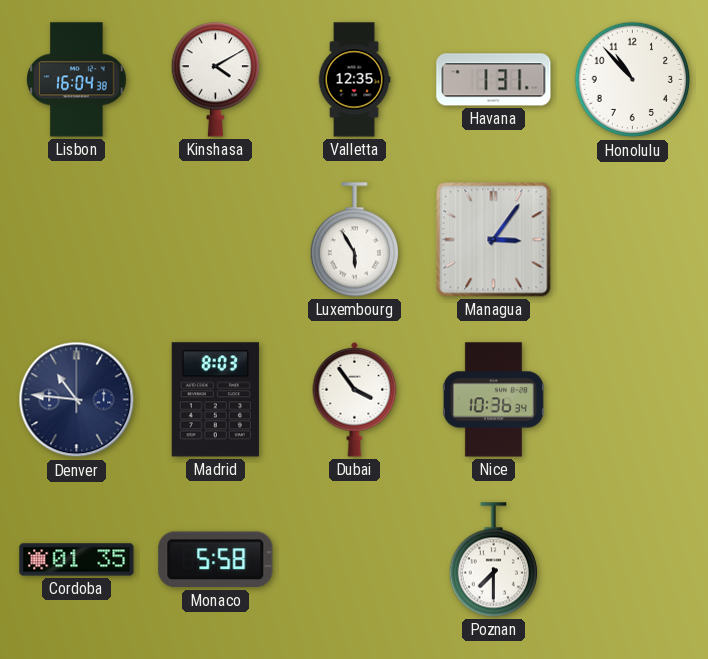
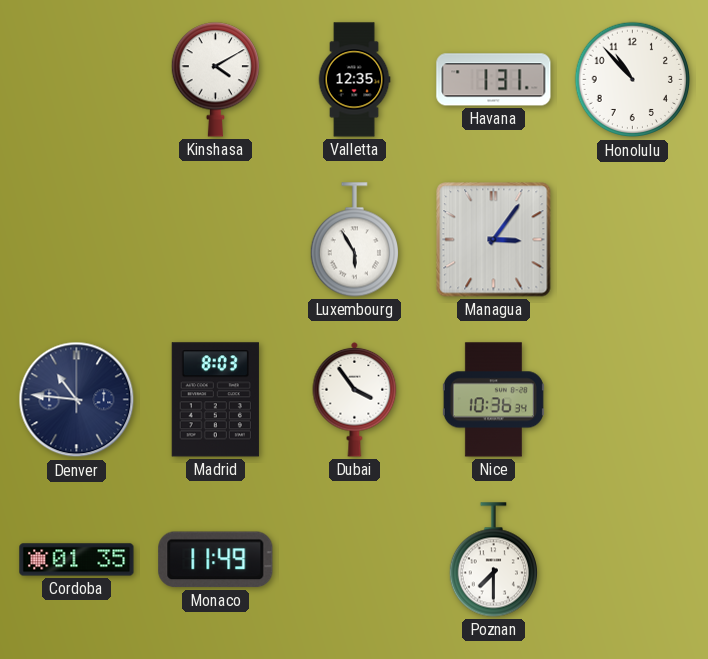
Lisbon: 16:04 -> none
Monaco: 5:58 -> 11:49
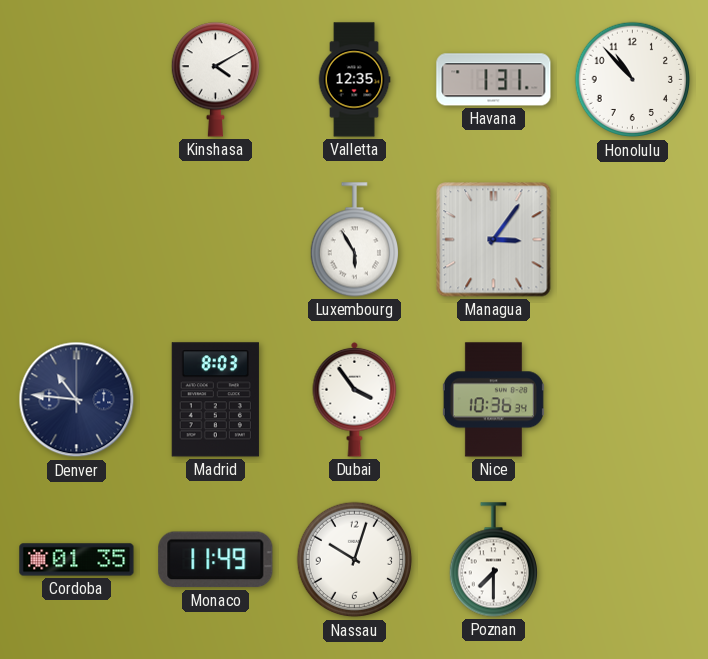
Nassau: none -> 10:03
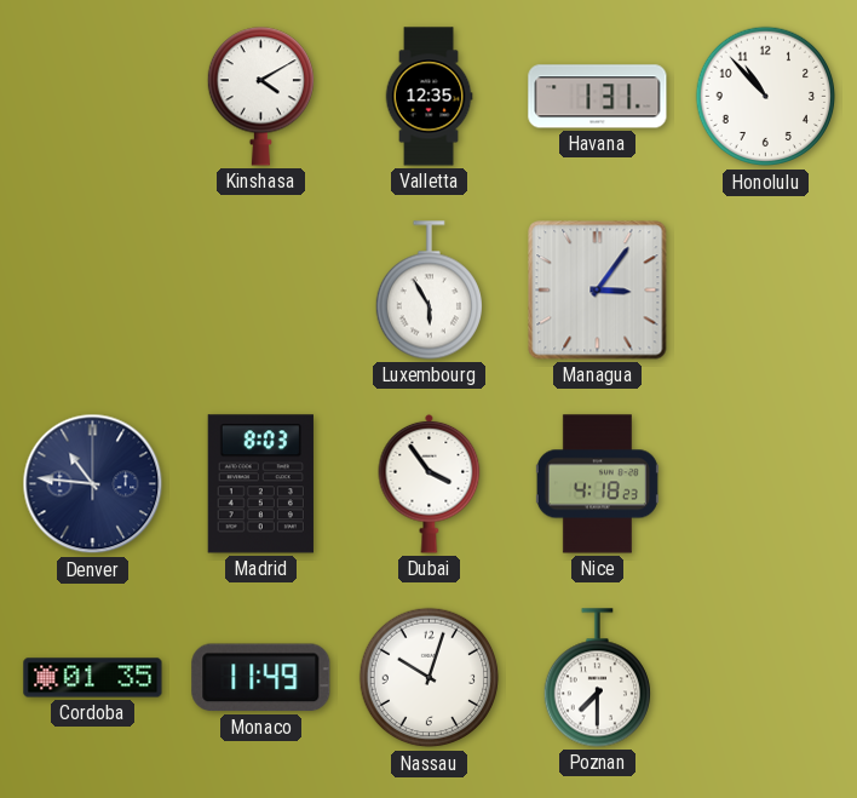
Nice: 10:36 -> 4:18
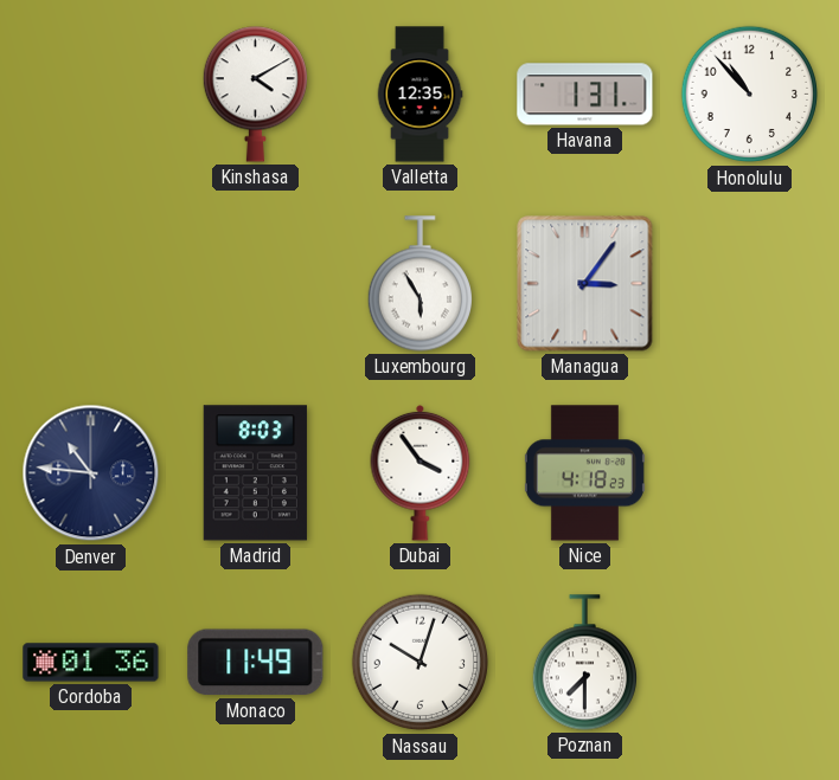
Cordoba: 01:35 -> 01:36
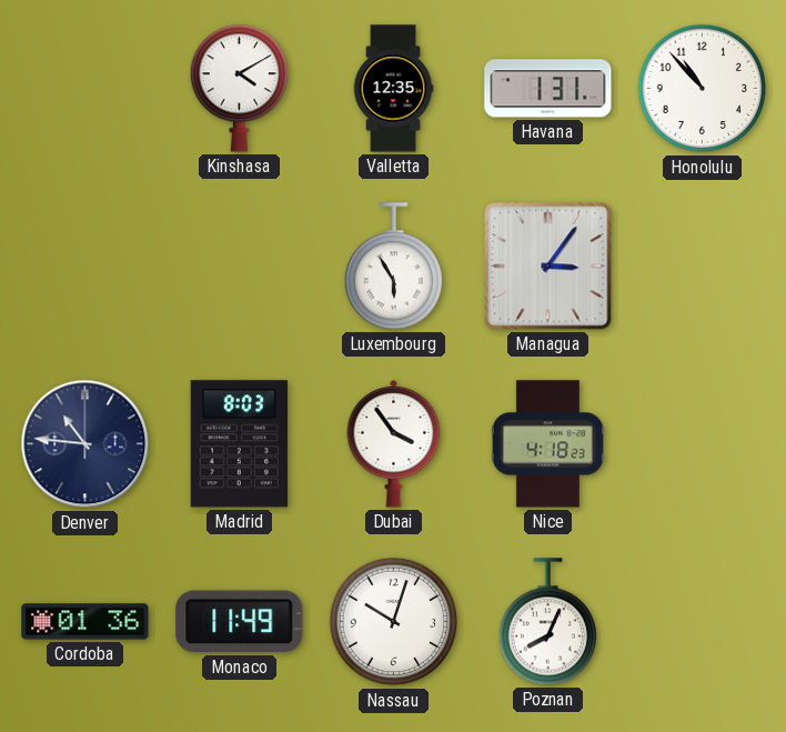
Poznan: 7:30 -> 8:04
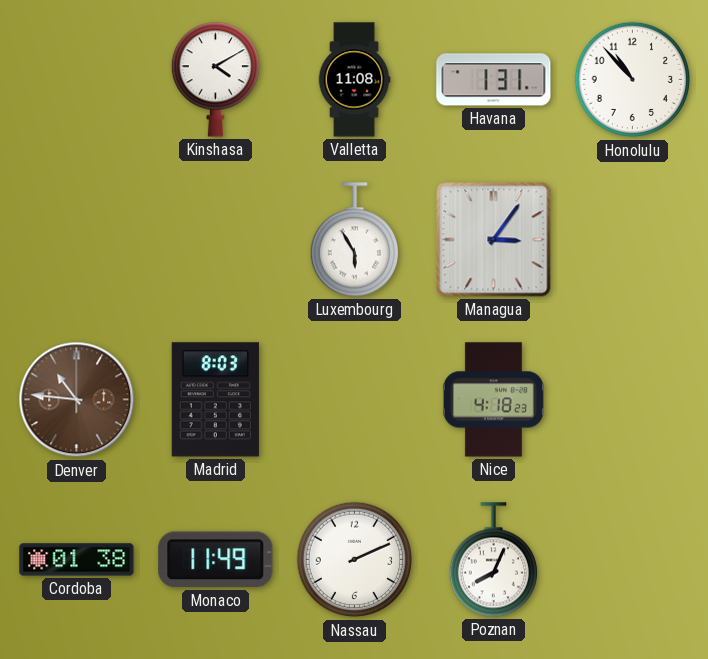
Valletta: 12:35 -> 11:08
Denver dial: navy -> brown
Dubai: 3:54 -> none
Cordoba: 01:36 -> 01:38
Nassau: 10:03 -> 2:11
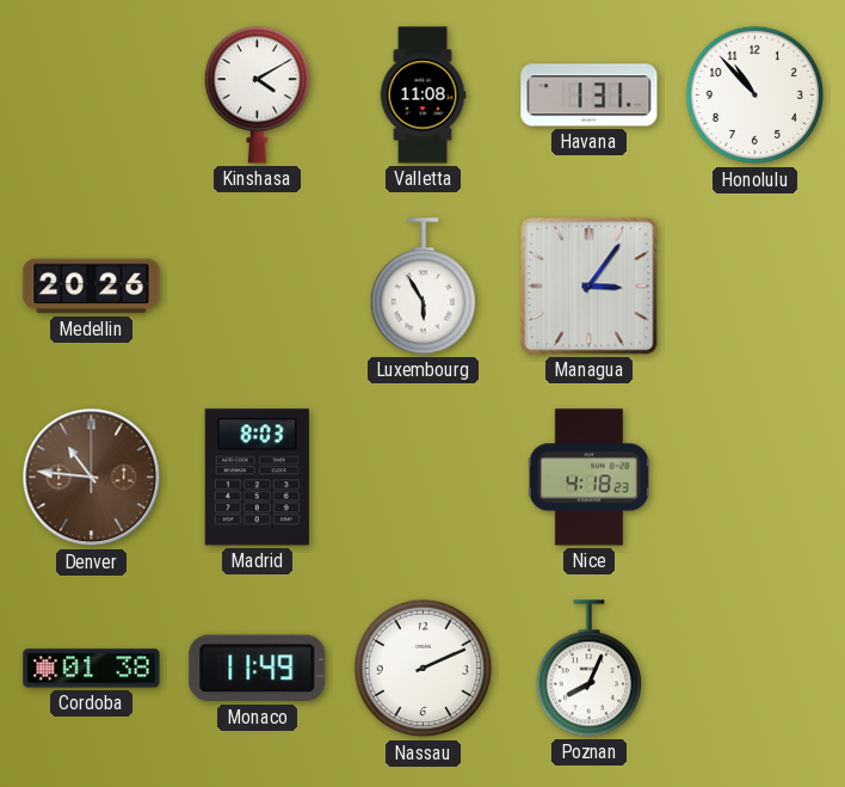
Medellin: none -> 20:26
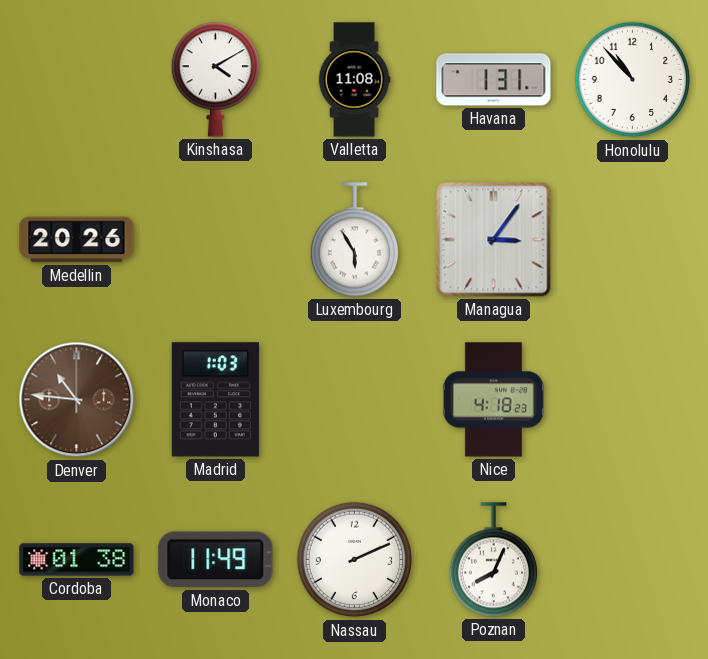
Madrid: 8:03 -> 1:03
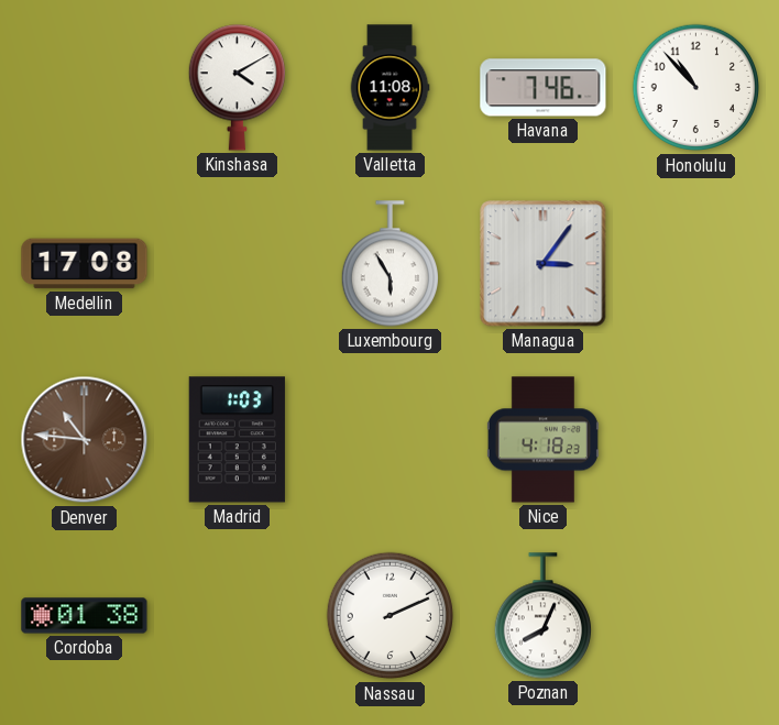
Havana: 1:31 -> 7:46
Medellin: 20:26 -> 17:08
Monaco: 11:49 -> none
